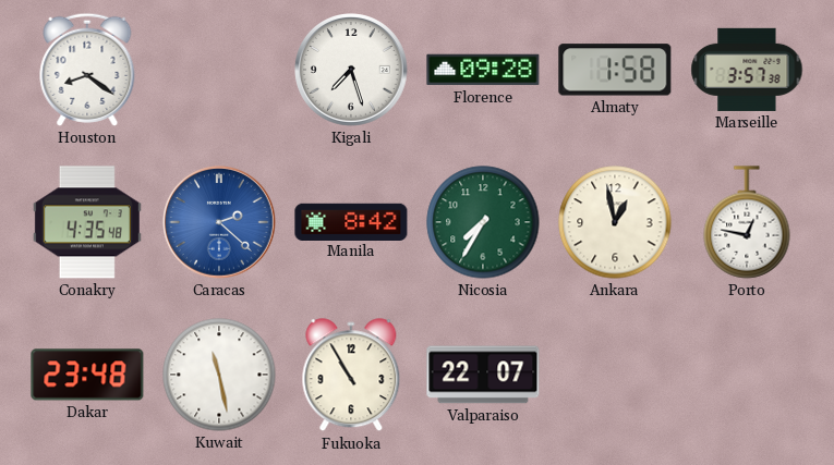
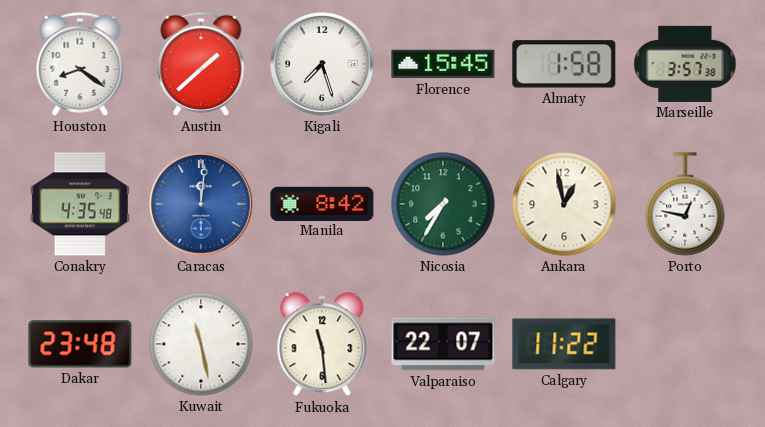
Austin: none -> 1:38
Florence: 09:28 -> 15:45
Caracas: 2:22 -> 12:01
Fukuoka: 10:55 -> 11:29
Calgary: none -> 11:22
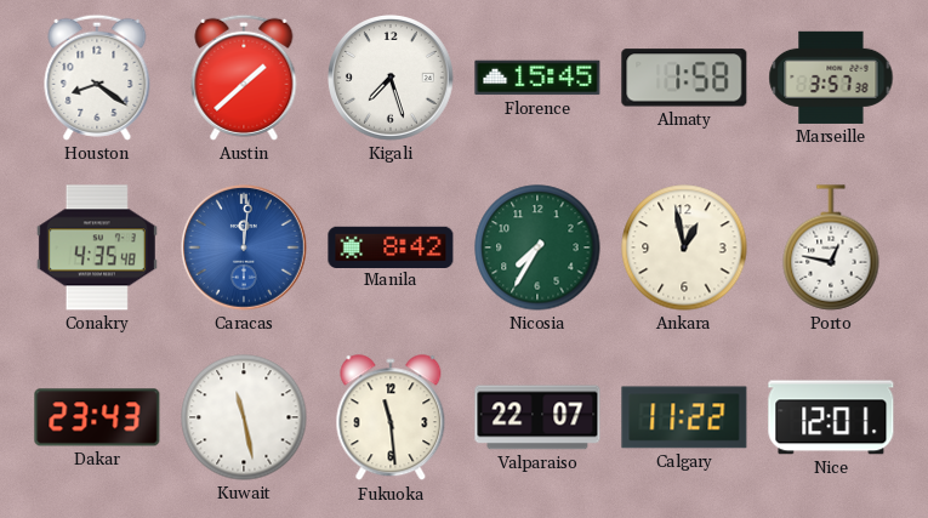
Dakar: 23:48 -> 23:43
Nice: none -> 12:01
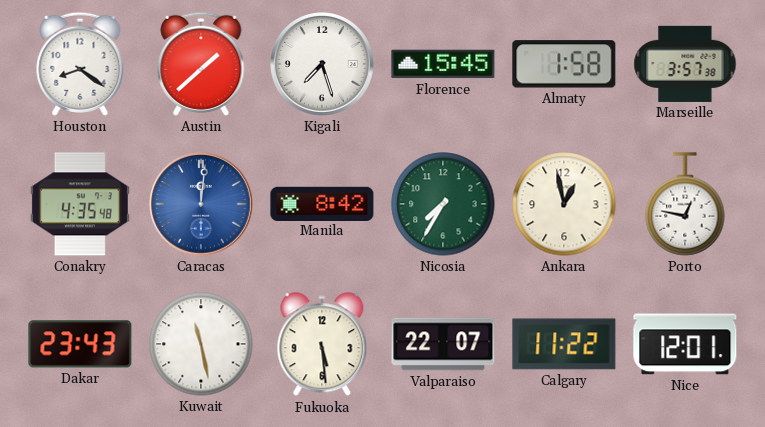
Fukuoka: 11:29 -> 5:29
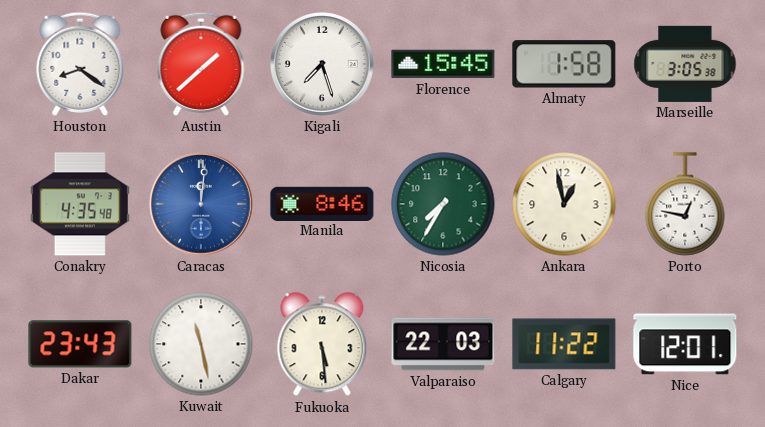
Marseille: 3:57 -> 3:05
Manila: 8:42 -> 8:46
Valparaiso: 22:07 -> 22:03
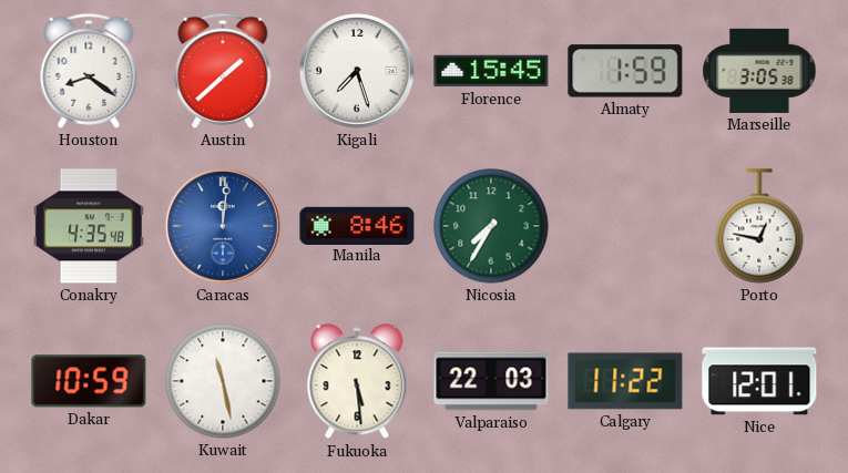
Almaty: 1:58 -> 1:59
Ankara: 12:58 -> none
Dakar: 23:43 -> 10:59
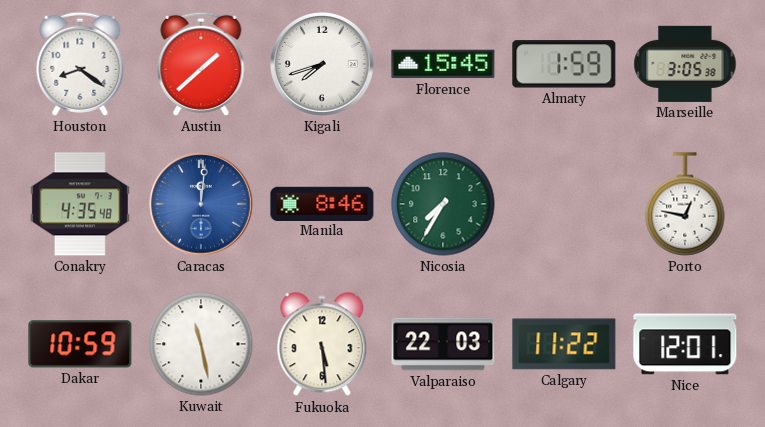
Kigali: 7:27 -> 7:42
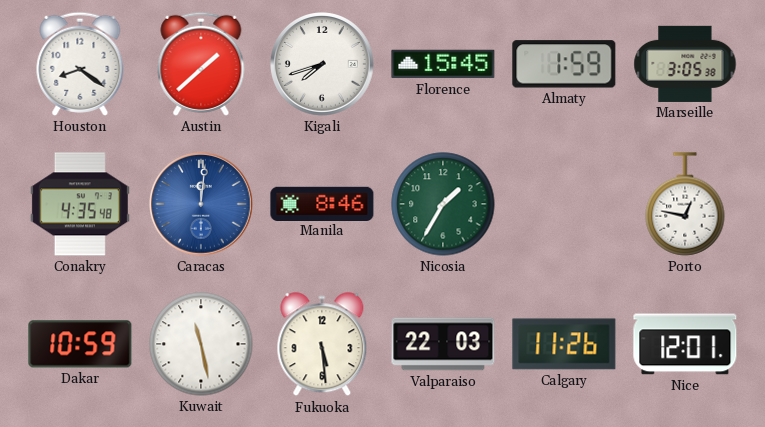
Nicosia: 7:35 -> 1:35
Calgary: 11:22 -> 11:26
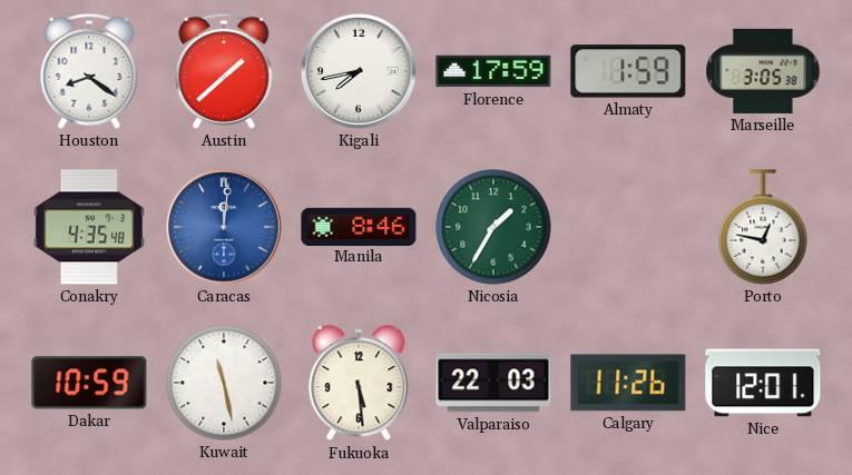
Kigali: 7:42 -> 7:43
Florence: 15:45 -> 17:59
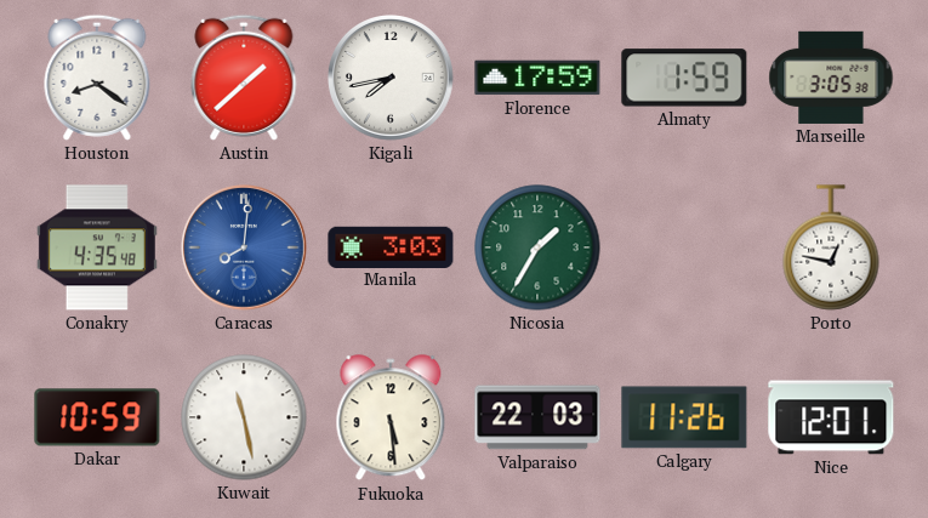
Caracas: 12:01 -> 8:01
Manila: 8:46 -> 3:03
